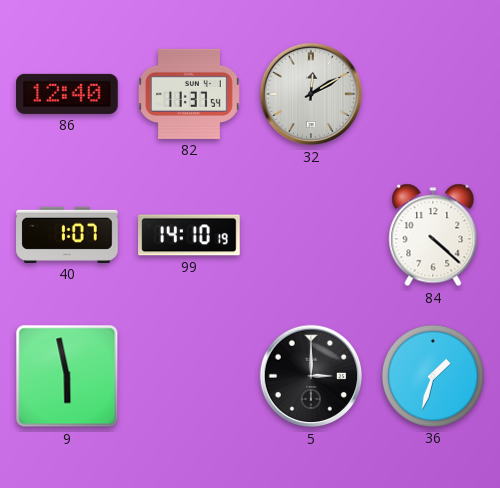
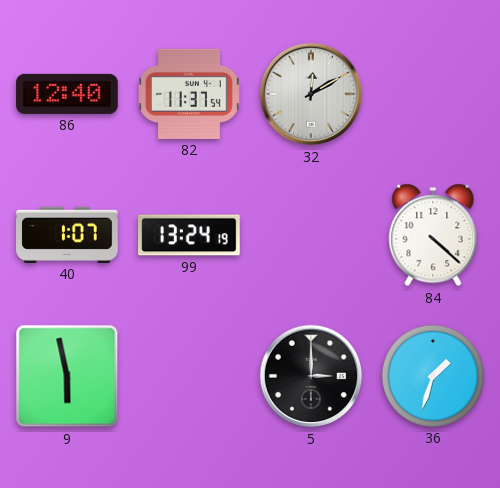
99: 14:10 -> 13:24
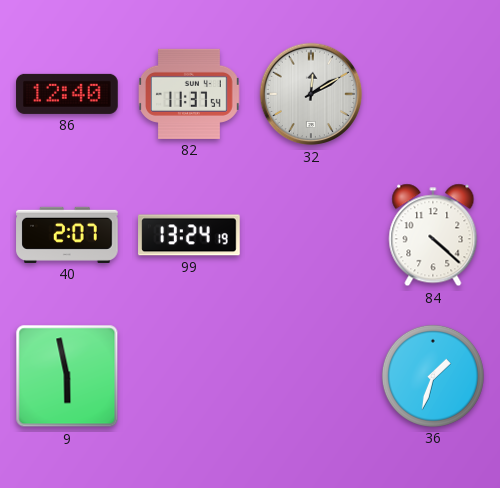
40: 1:07 -> 2:07
5: 3:00 -> none
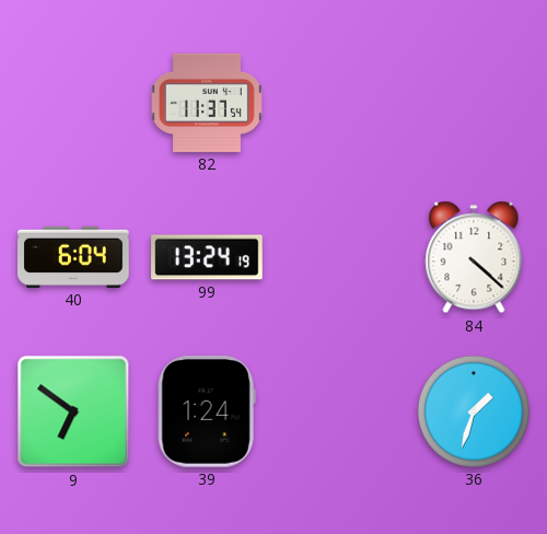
86: 12:40 -> none
32: 12:10 -> none
40: 2:07 -> 6:04
9: 5:58 -> 6:51
39: none -> 1:24
